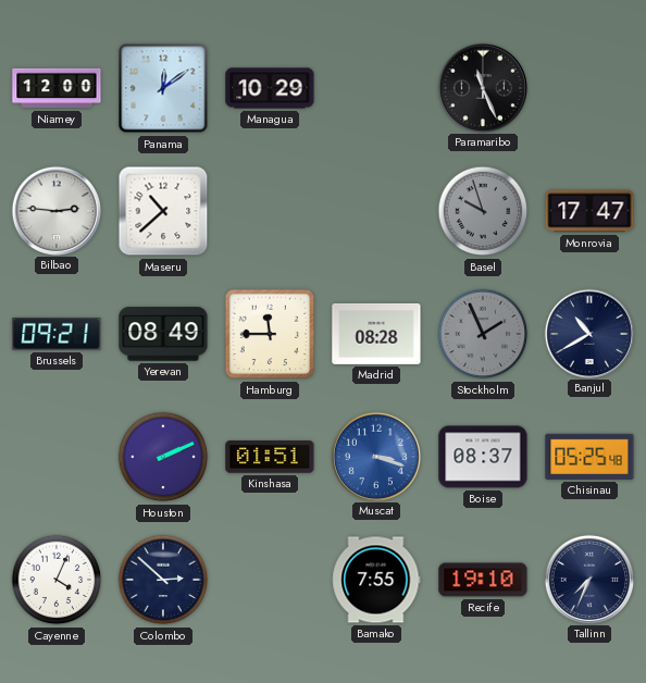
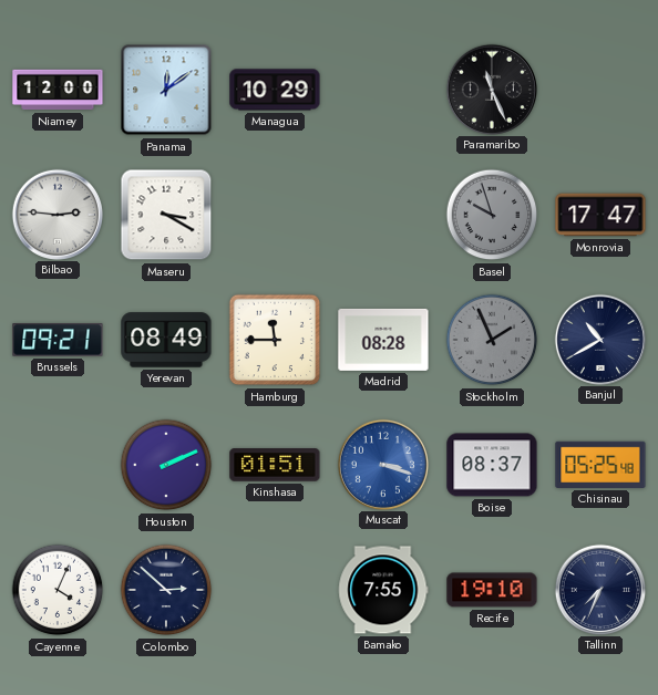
Maseru: 10:38 -> 3:20
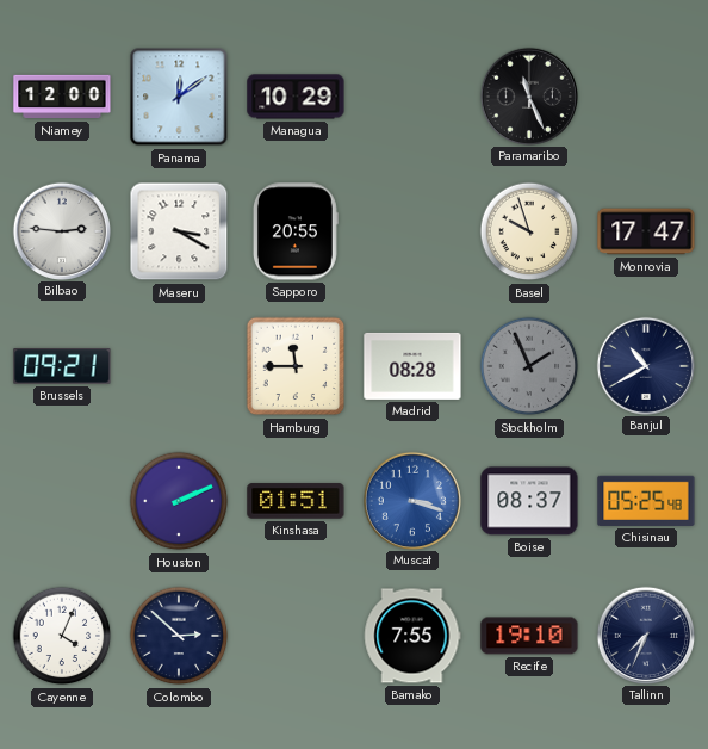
Sapporo: none -> 20:55
Basel dial: grey -> cream
Yerevan: 08:49 -> none
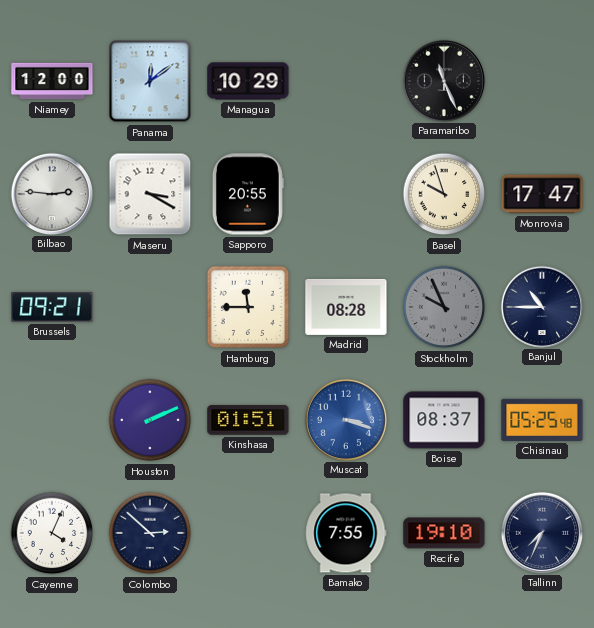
Stockholm: 1:56 -> 9:56
Banjul: 10:40 -> 10:45
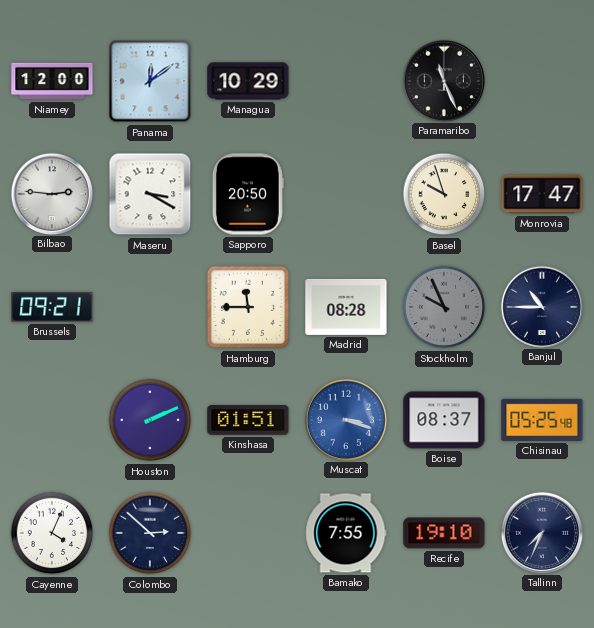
Sapporo: 20:55 -> 20:50
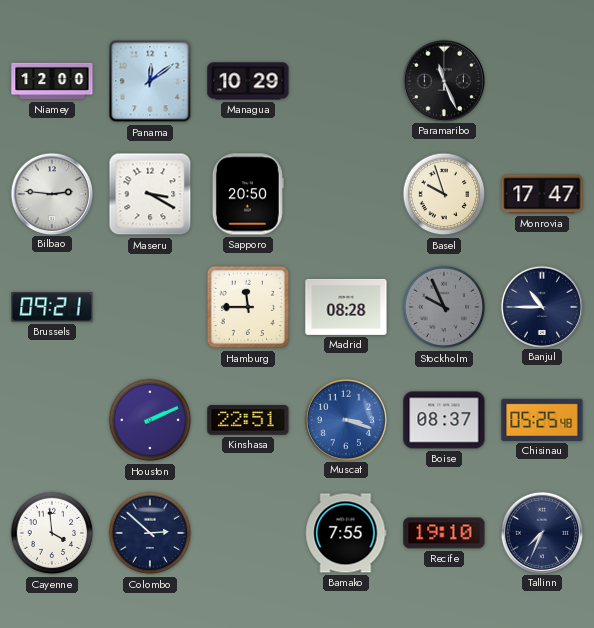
Kinshasa: 01:51 -> 22:51
Cayenne: 4:04 -> 3:59
